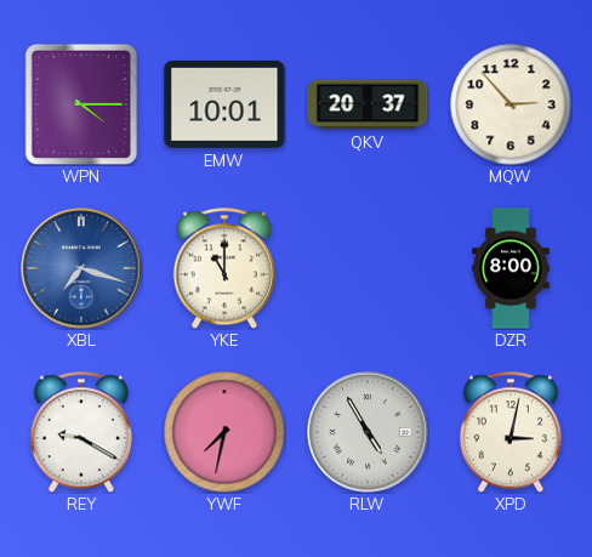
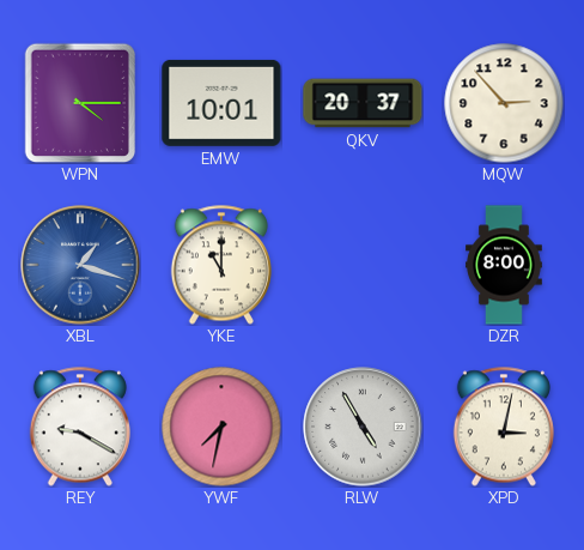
XBL: 7:18 -> 1:18
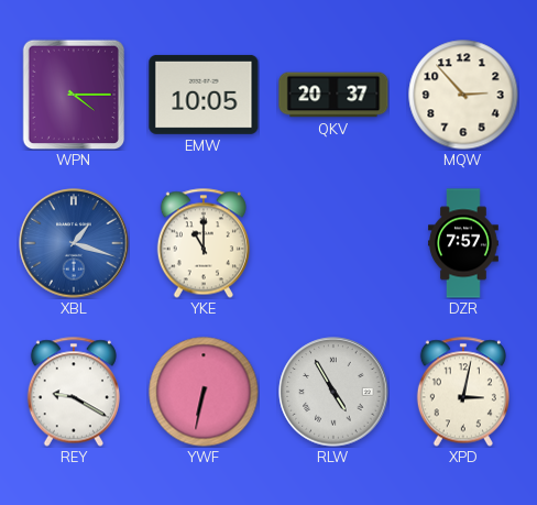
EMW: 10:01 -> 10:05
DZR: 8:00 -> 7:57
YWF: 7:32 -> 6:32
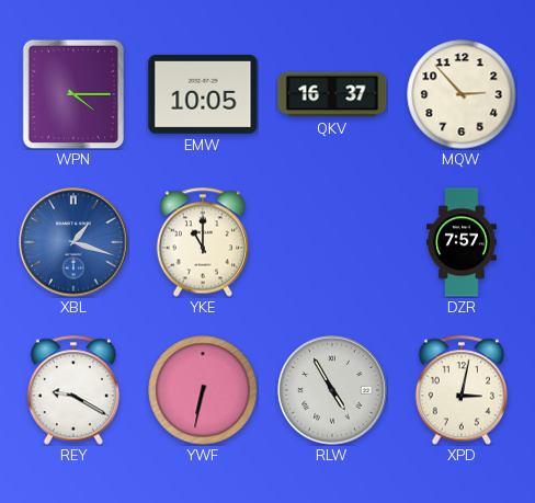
QKV: 20:37 -> 16:37
